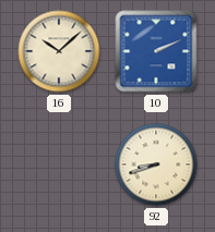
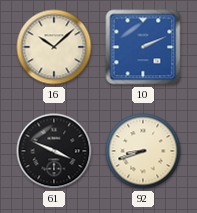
61: none -> 3:49
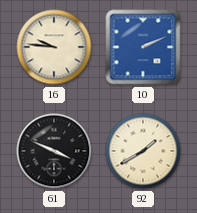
16: 10:08 -> 9:46
92: 8:42 -> 1:40
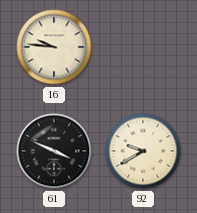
10: 2:11 -> none
92: 1:40 -> 9:40
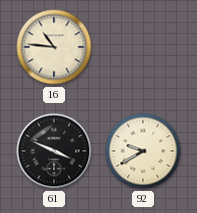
16: 9:46 -> 10:46
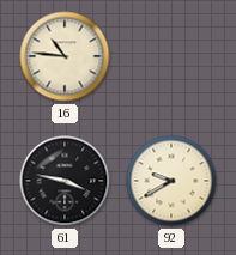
61: 3:49 -> 3:47
